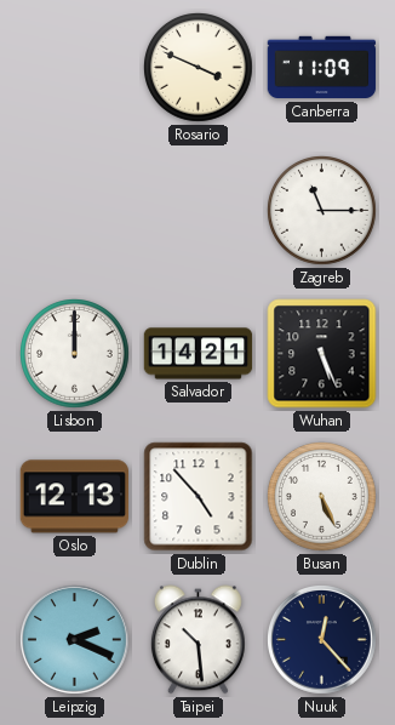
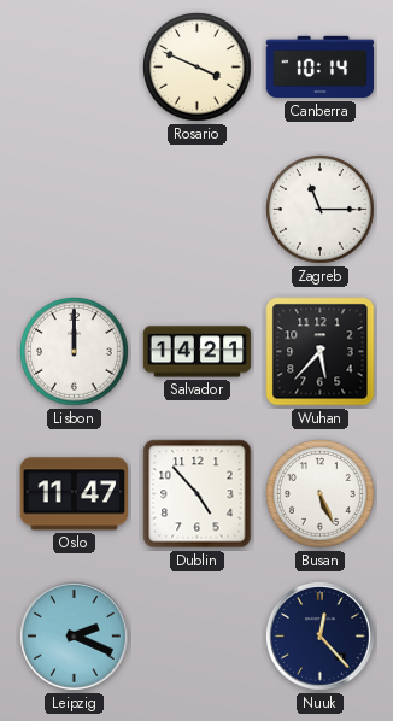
Canberra: 11:09 -> 10:14
Wuhan: 5:26 -> 5:37
Oslo: 12:13 -> 11:47
Taipei: 10:29 -> none
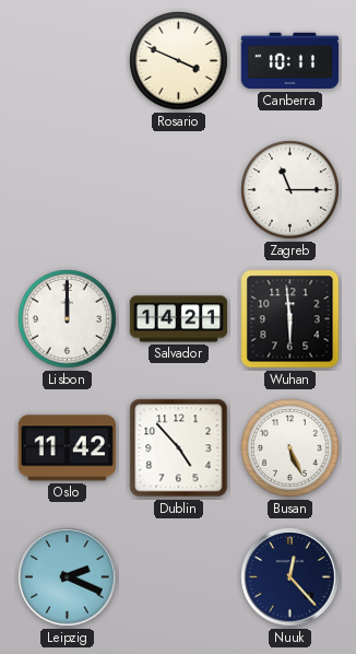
Canberra: 10:14 -> 10:11
Wuhan: 5:37 -> 5:59
Oslo: 11:47 -> 11:42
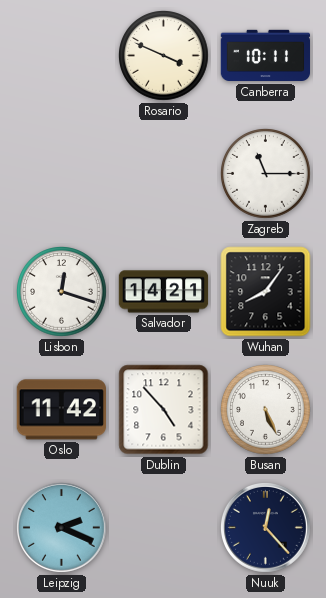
Lisbon: 12:00 -> 12:18
Wuhan: 5:59 -> 8:06
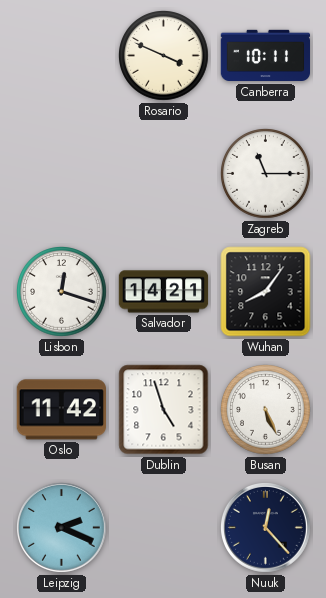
Dublin: 4:53 -> 4:57
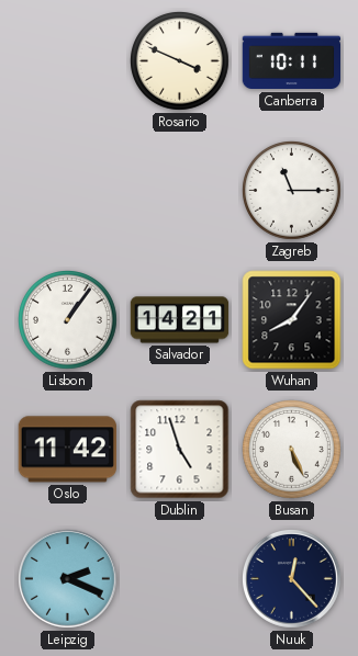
Lisbon: 12:18 -> 1:06
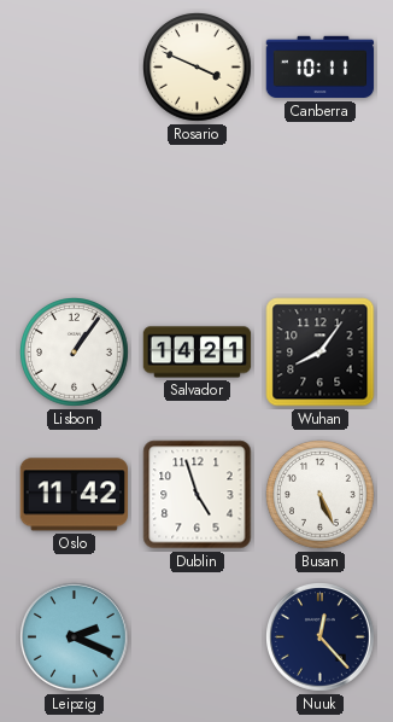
Zagreb: 11:15 -> none
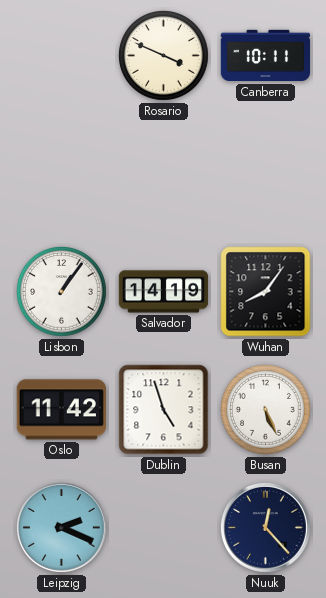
Salvador: 14:21 -> 14:19
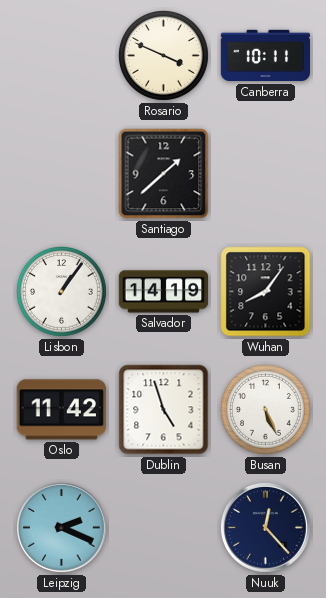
Santiago: none -> 1:38
